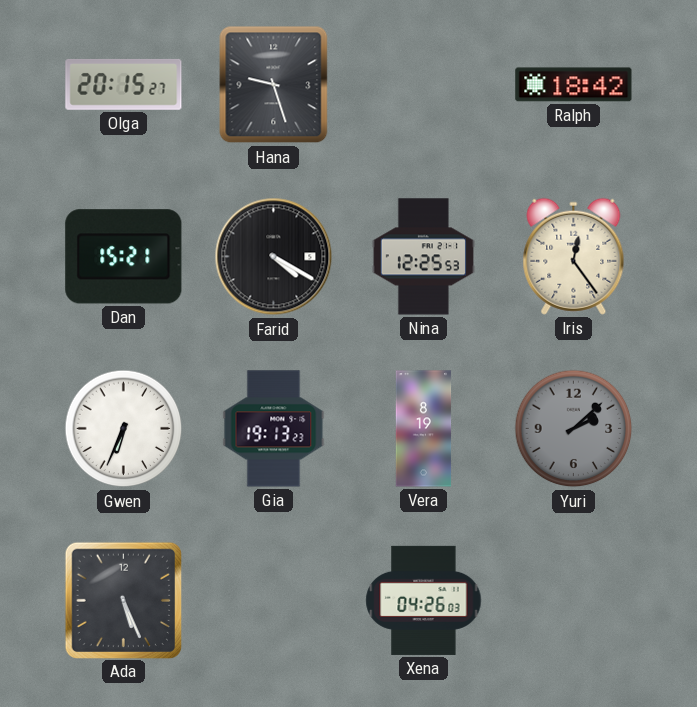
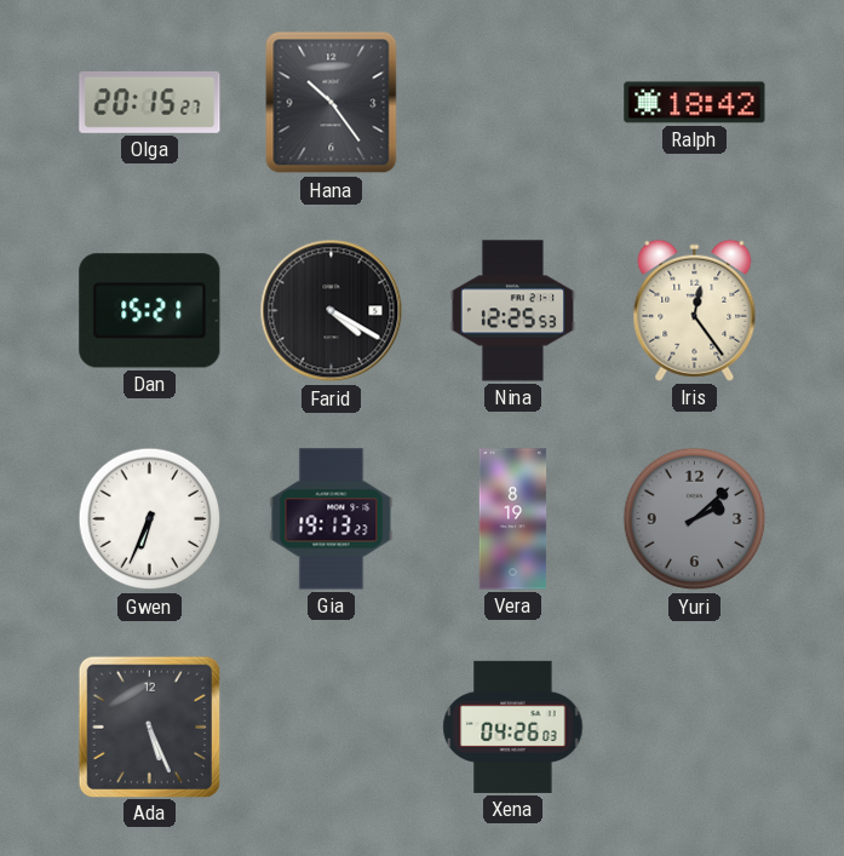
Hana: 9:27 -> 10:24
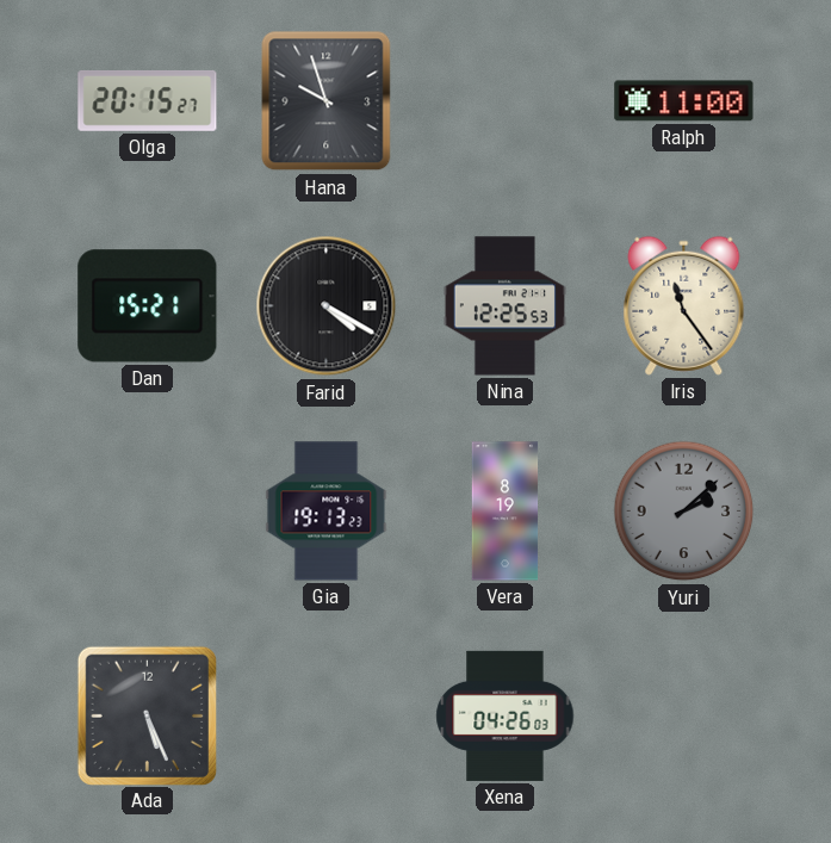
Hana: 10:24 -> 9:57
Ralph: 18:42 -> 11:00
Iris: 12:24 -> 11:24
Gwen: 6:34 -> none
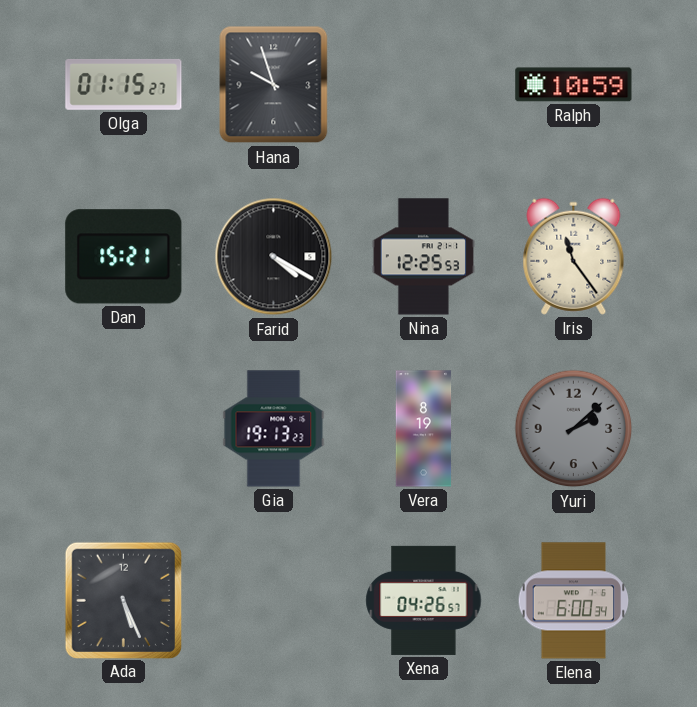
Olga: 20:15 -> 01:15
Ralph: 11:00 -> 10:59
Xena: 04:26:03 -> 04:26:57
Elena: none -> 6:00
